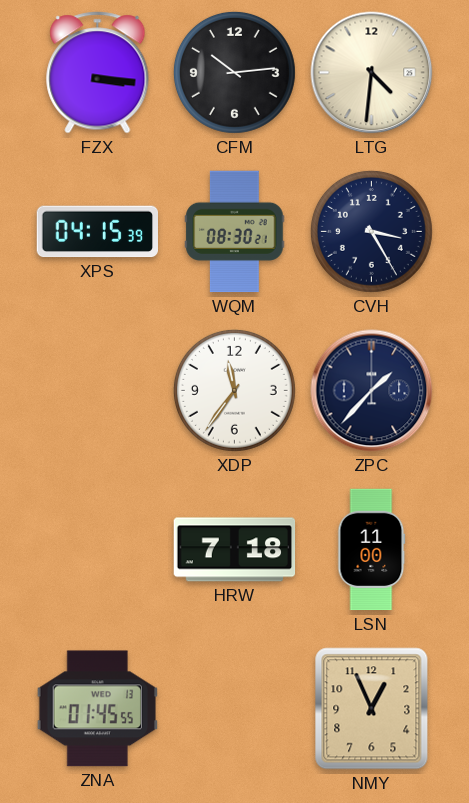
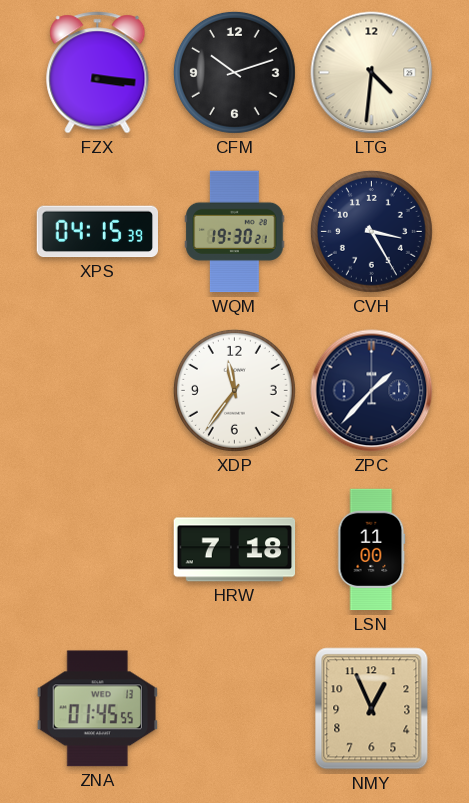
CFM: 10:14 -> 10:12
WQM: 08:30 -> 19:30
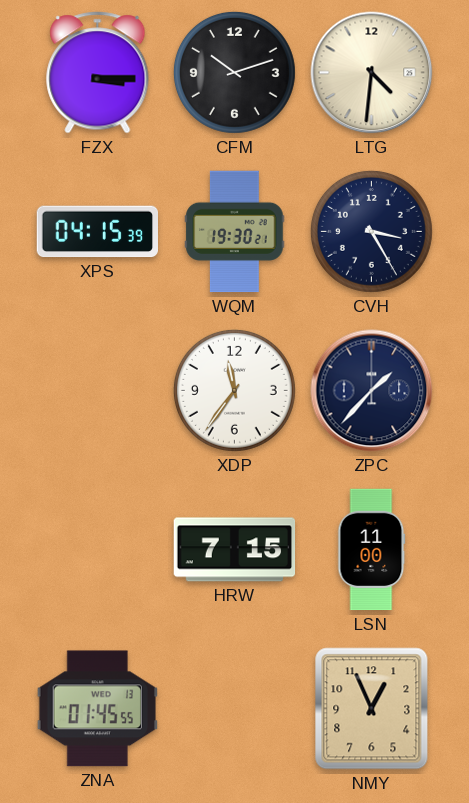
FZX: 3:16 -> 3:15
HRW: 7:18 -> 7:15
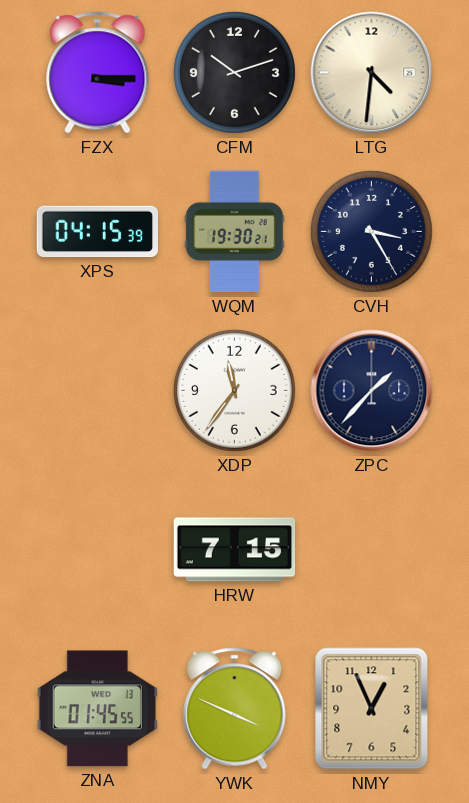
LSN: 11:00 -> none
YWK: none -> 3:49
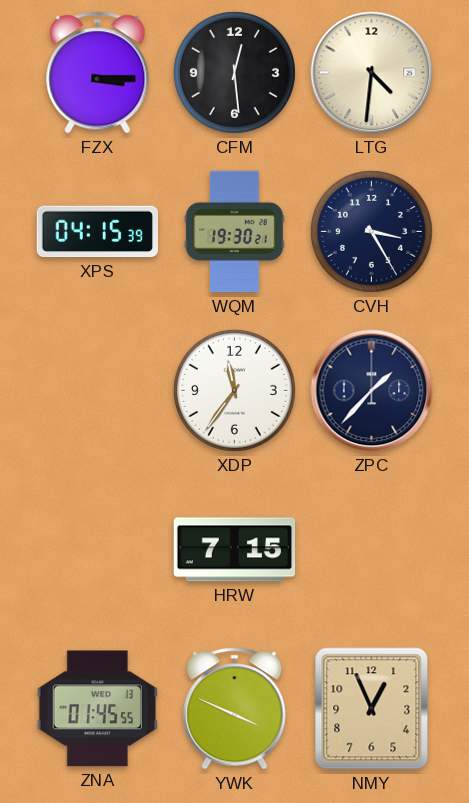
CFM: 10:12 -> 12:29
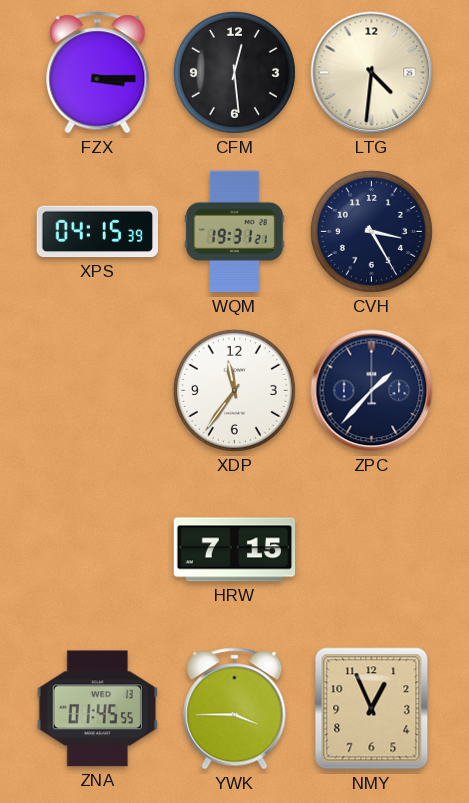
WQM: 19:30 -> 19:31
YWK: 3:49 -> 3:45
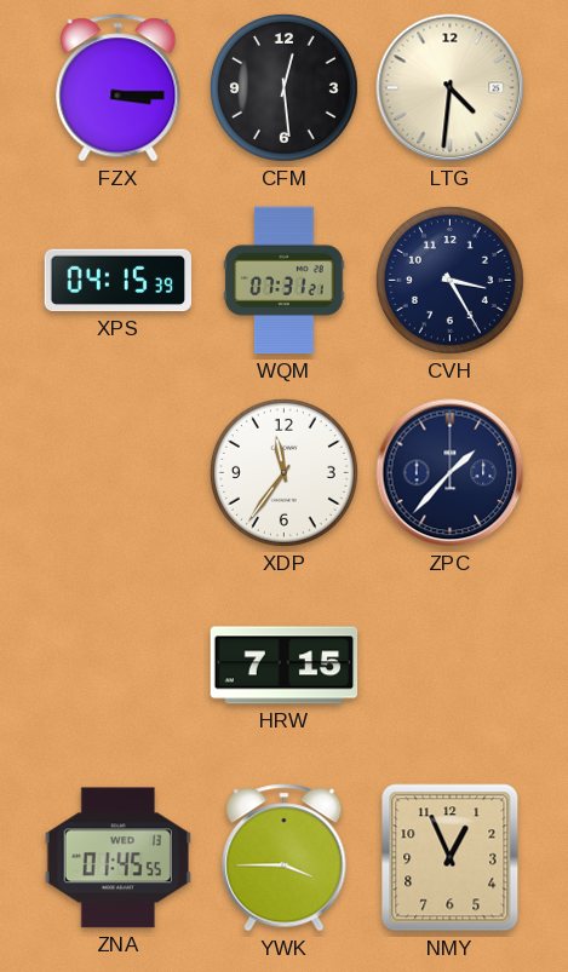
WQM: 19:31 -> 07:31
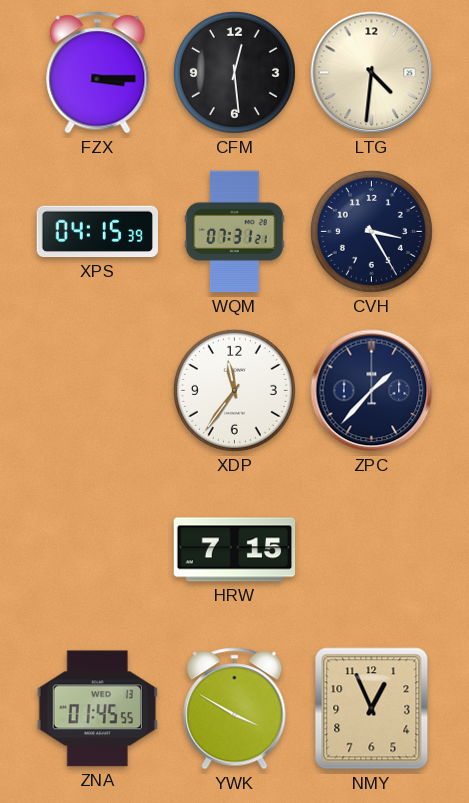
YWK: 3:45 -> 3:50
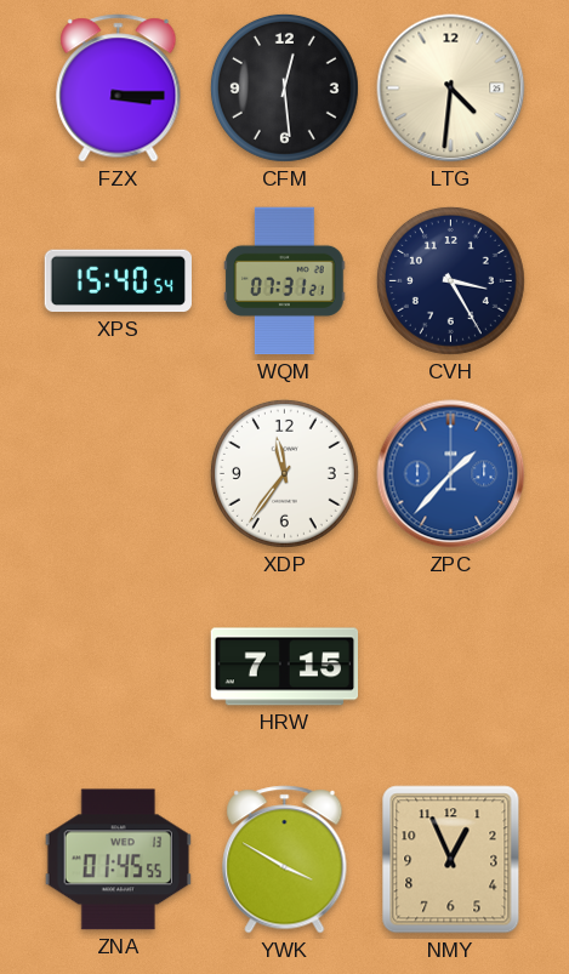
XPS: 04:15 -> 15:40
ZPC dial: navy -> blue
